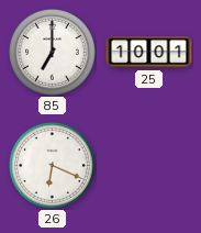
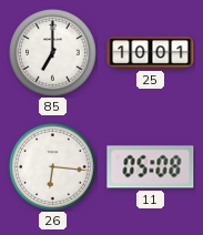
26: 6:19 -> 6:16
11: none -> 05:08
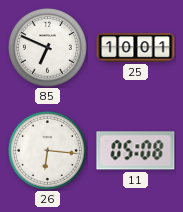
85: 7:00 -> 6:49
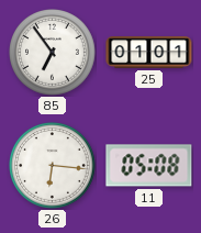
85: 6:49 -> 6:54
25: 10:01 -> 01:01
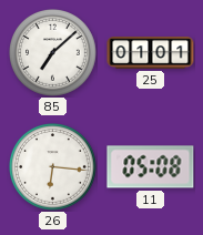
85: 6:54 -> 7:08
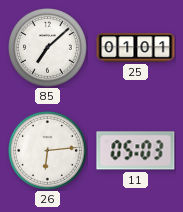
26: 6:16 -> 6:14
11: 05:08 -> 05:03
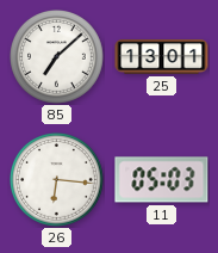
25: 01:01 -> 13:01
26: 6:14 -> 6:16
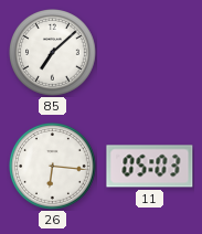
25: 13:01 -> none
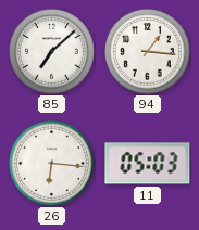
94: none -> 1:16
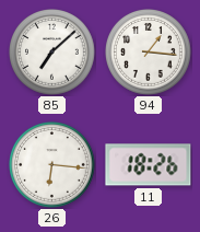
11: 05:03 -> 18:26
